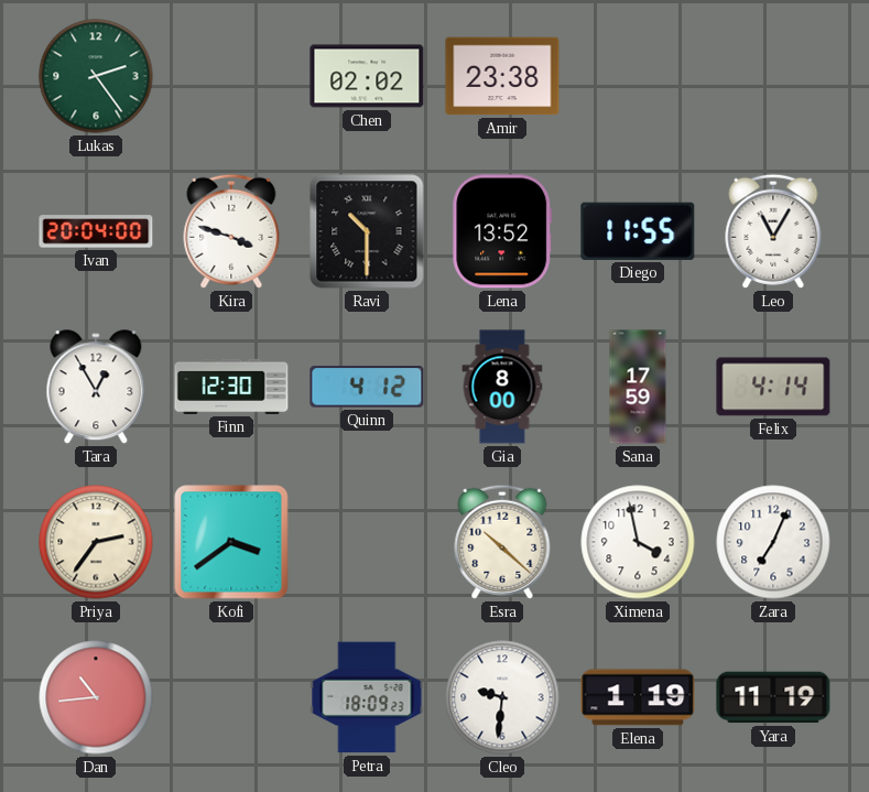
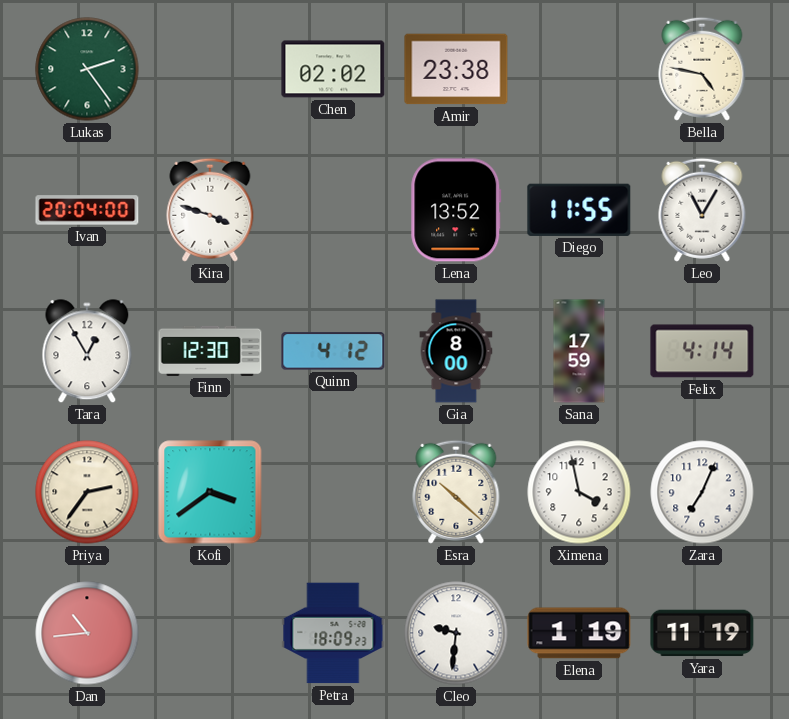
Bella: none -> 4:47
Ravi: 10:30 -> none
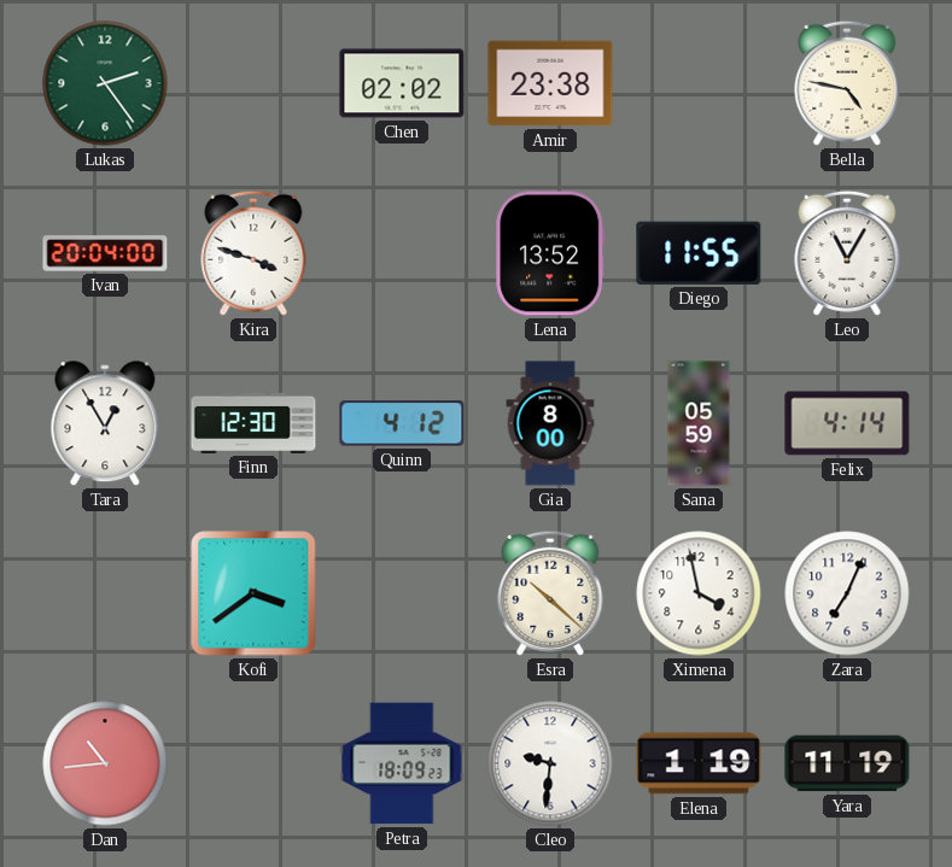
Sana: 17:59 -> 05:59
Priya: 2:36 -> none
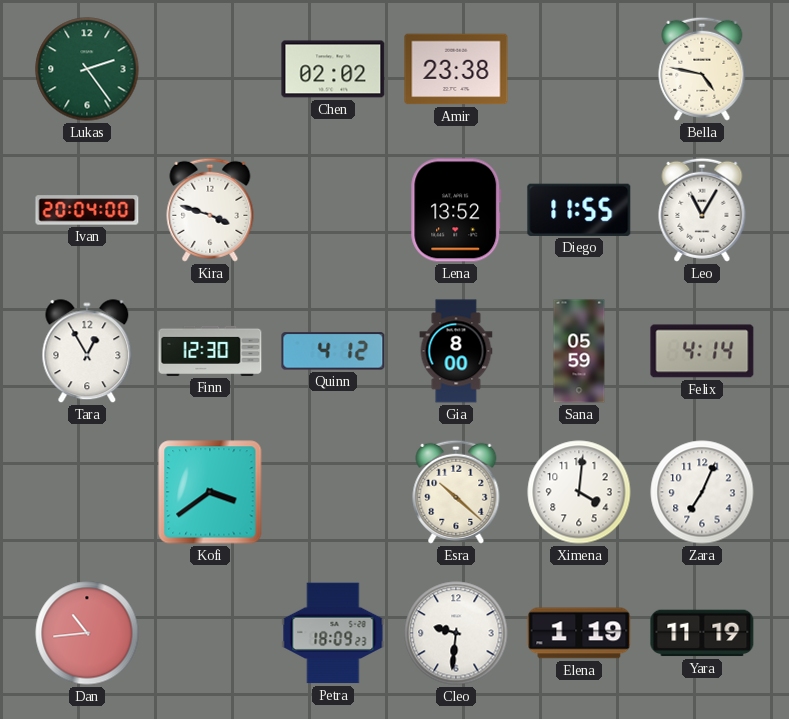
Ximena: 3:58 -> 4:01
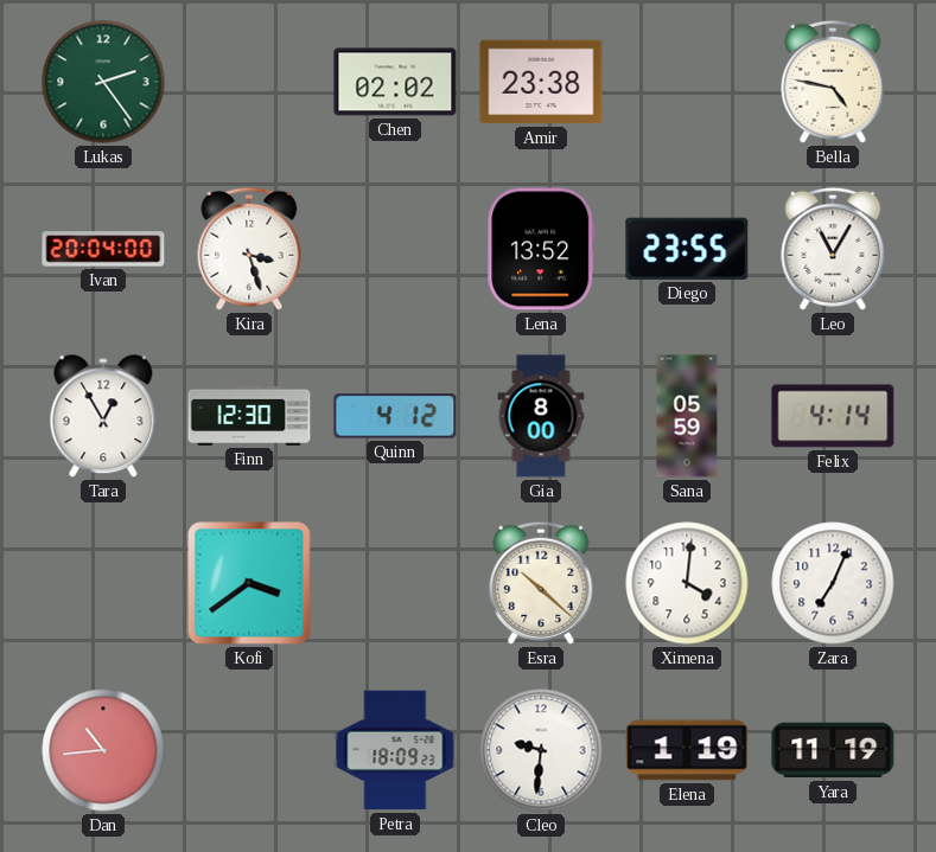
Kira: 3:48 -> 3:27
Diego: 11:55 -> 23:55
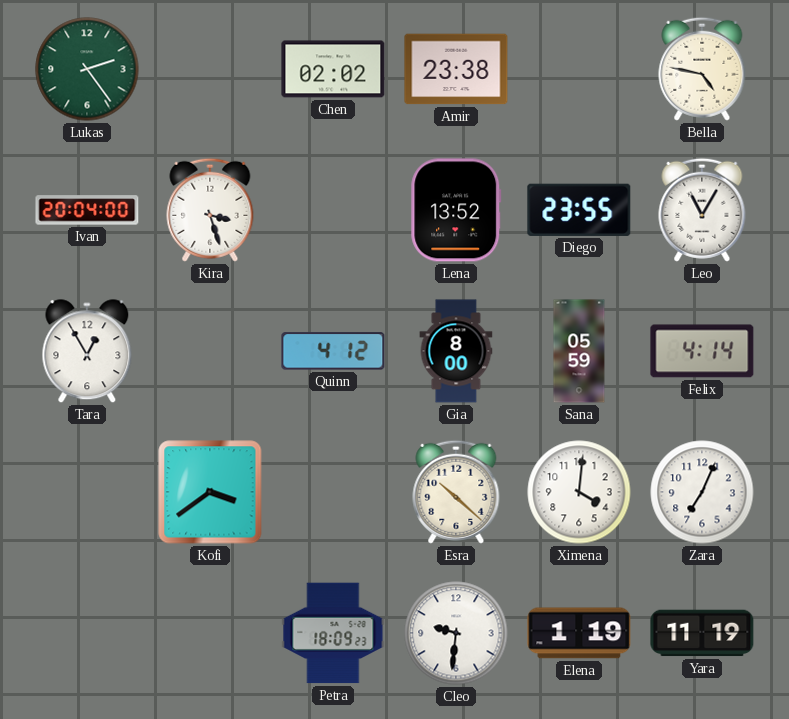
Finn: 12:30 -> none
Dan: 10:44 -> none
